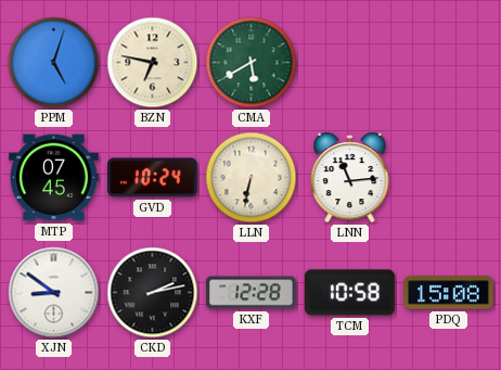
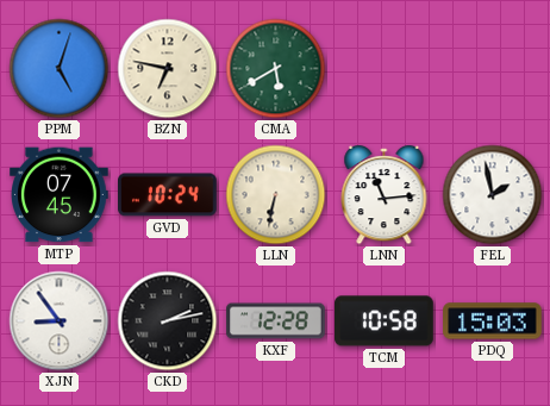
FEL: none -> 1:58
XJN: 8:51 -> 8:54
PDQ: 15:08 -> 15:03
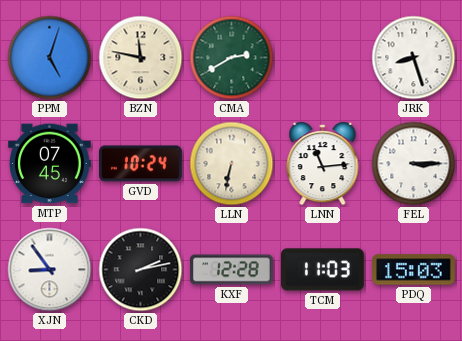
BZN: 6:47 -> 11:47
CMA: 5:40 -> 2:40
JRK: none -> 8:27
FEL: 1:58 -> 3:15
TCM: 10:58 -> 11:03
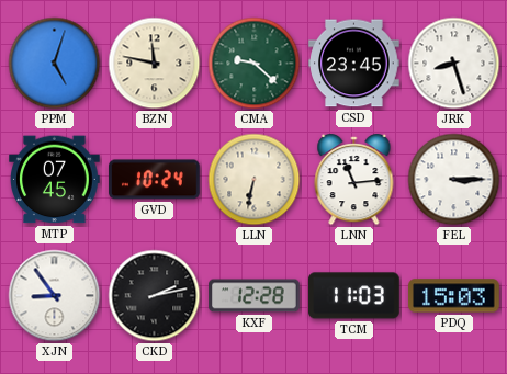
CMA: 2:40 -> 9:22
CSD: none -> 23:45
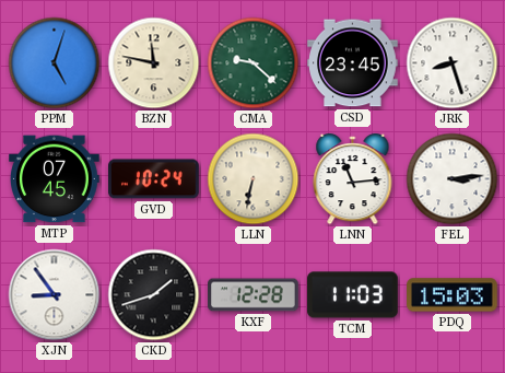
FEL: 3:15 -> 3:14
CKD: 2:13 -> 1:42
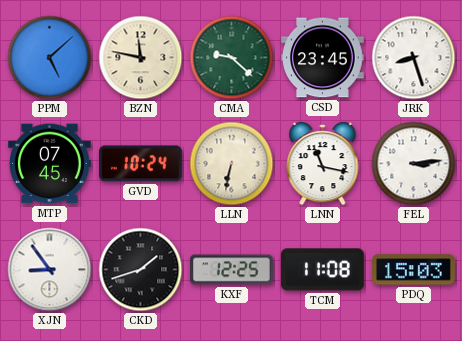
PPM: 5:03 -> 5:08
LNN: 11:14 -> 11:17
KXF: 12:28 -> 12:25
TCM: 11:03 -> 11:08
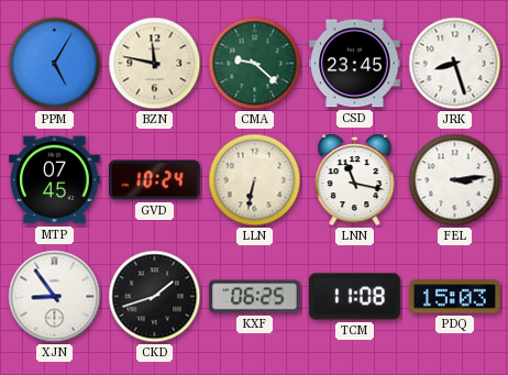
PPM: 5:08 -> 5:05
KXF: 12:25 -> 06:25
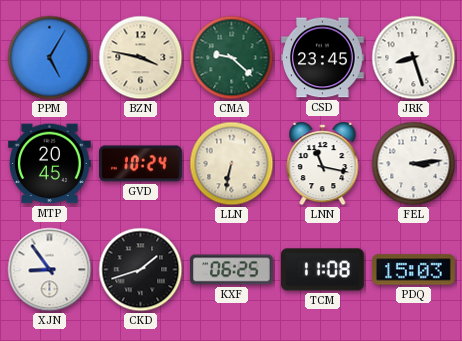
BZN: 11:47 -> 3:47
MTP: 07:45 -> 20:45
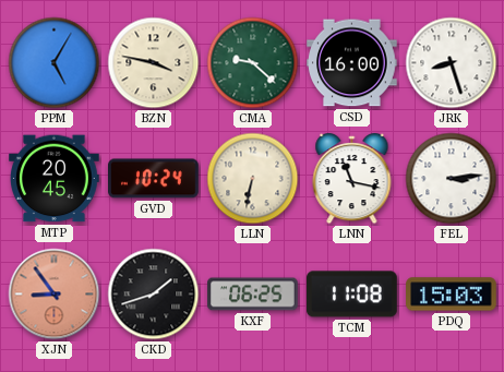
CSD: 23:45 -> 16:00
XJN dial: white -> salmon
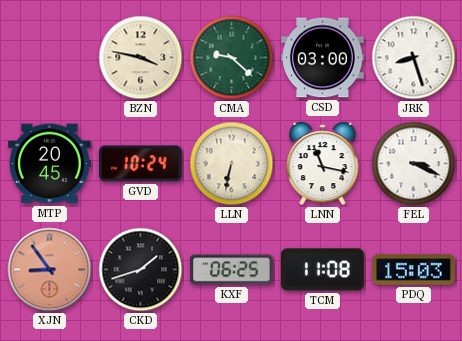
PPM: 5:05 -> none
CSD: 16:00 -> 03:00
FEL: 3:14 -> 3:19
